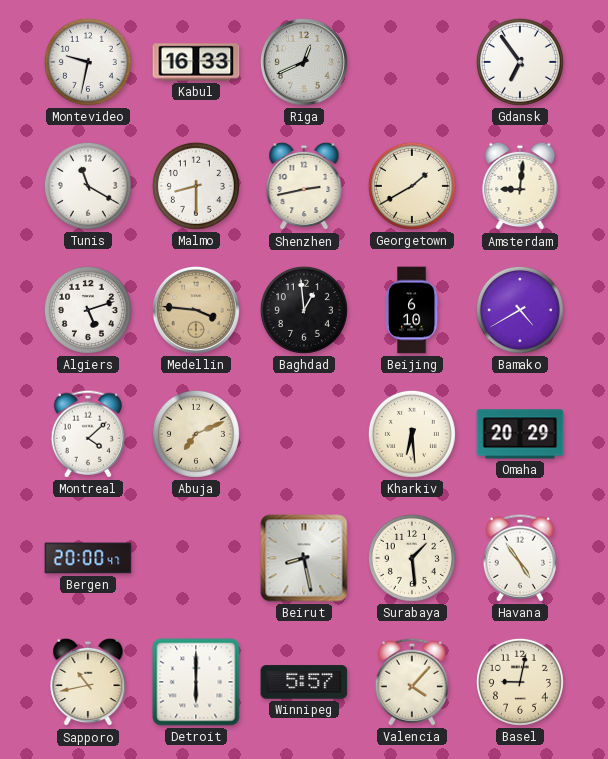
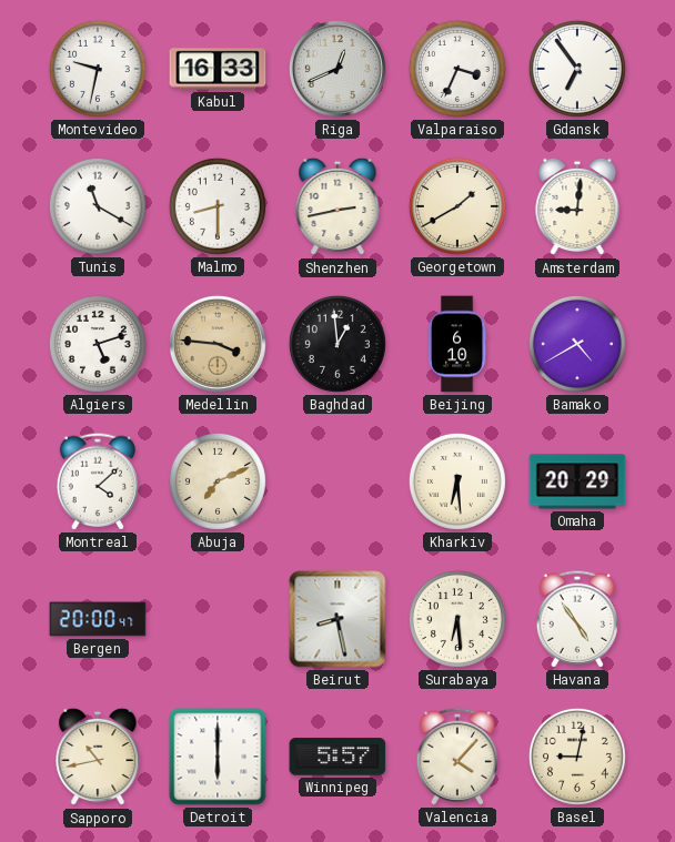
Valparaiso: none -> 3:34
Surabaya: 1:29 -> 6:29
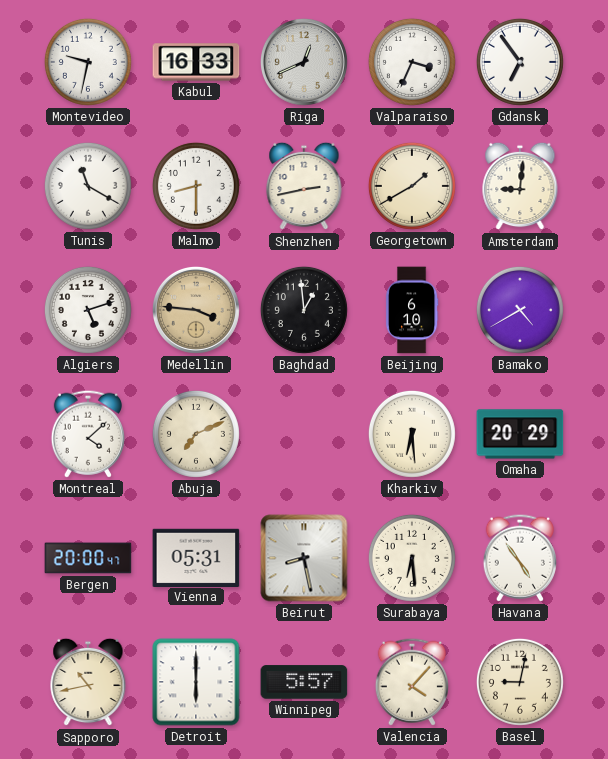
Vienna: none -> 05:31
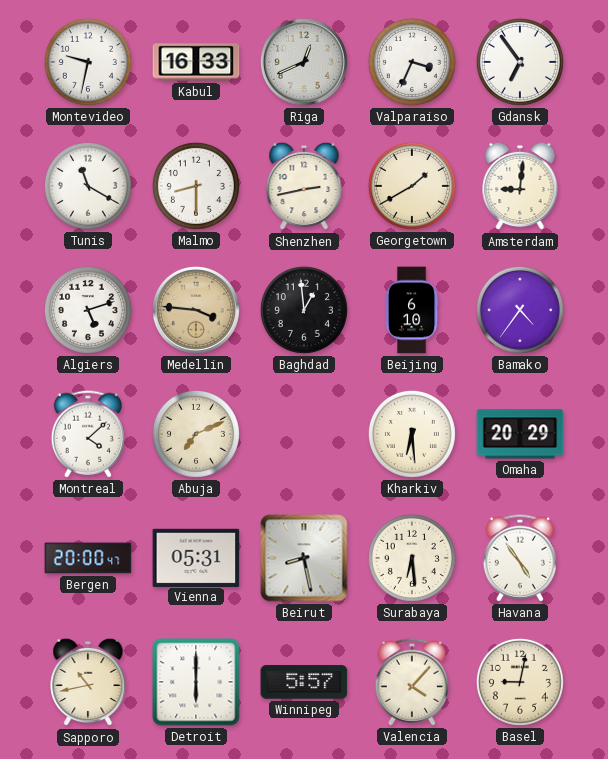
Bamako: 4:40 -> 4:36
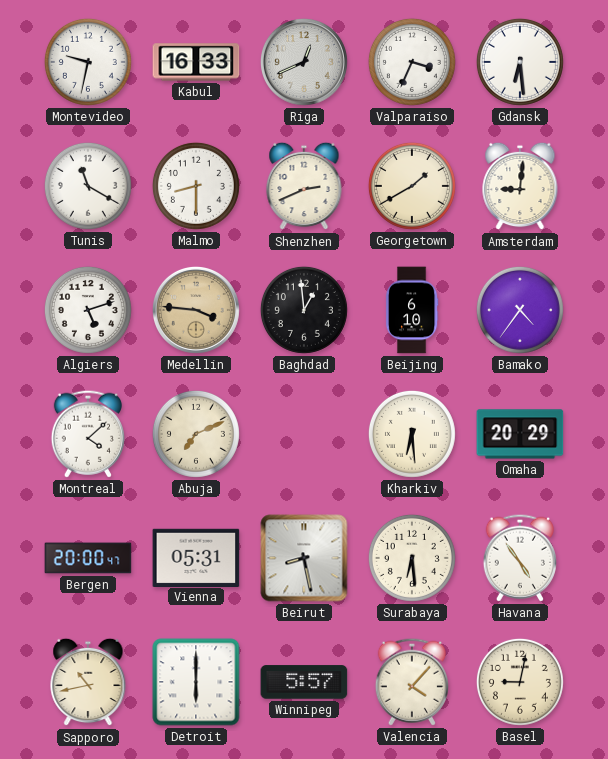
Gdansk: 6:54 -> 6:29
Shenzhen: 2:43 -> 2:41
